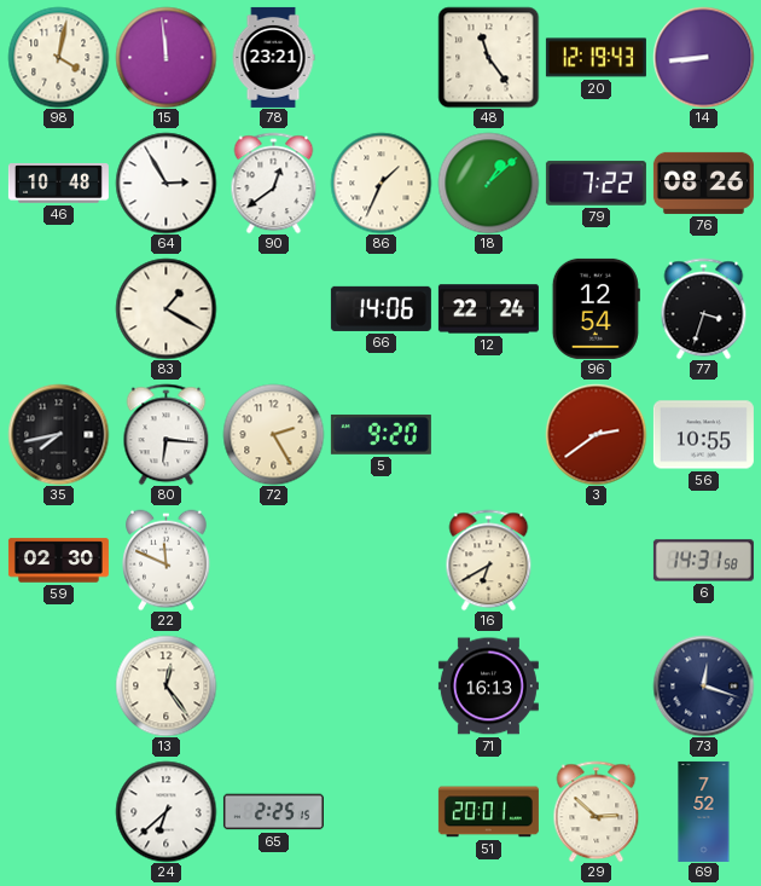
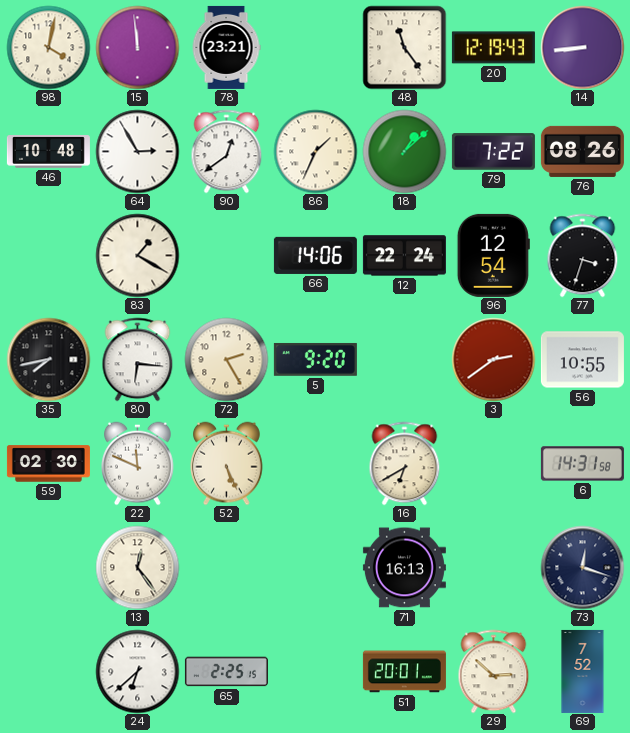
52: none -> 5:26
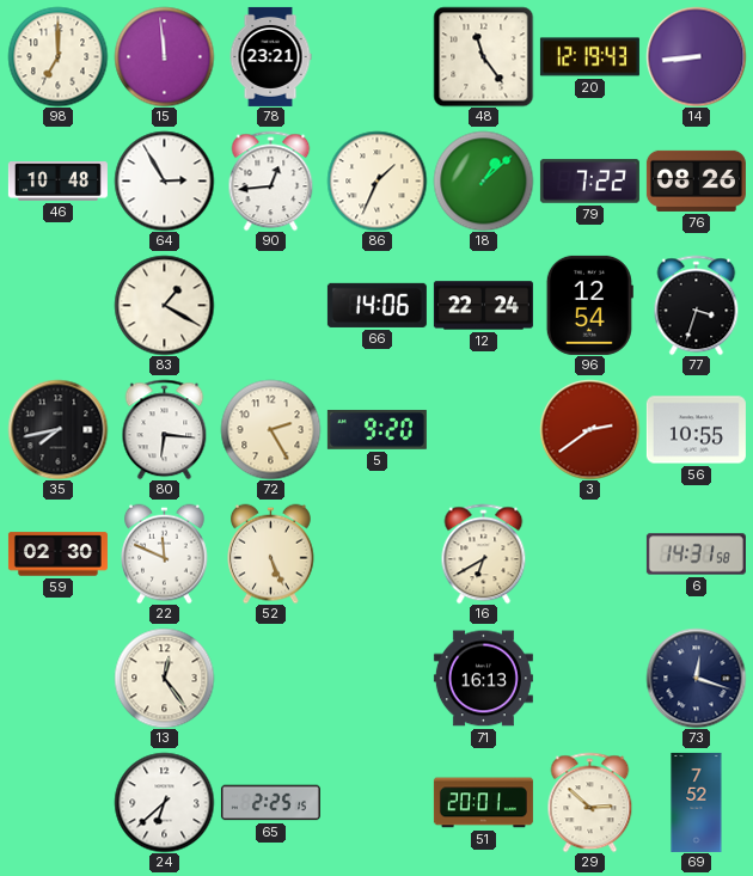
98: 4:02 -> 7:00
90: 12:39 -> 12:44
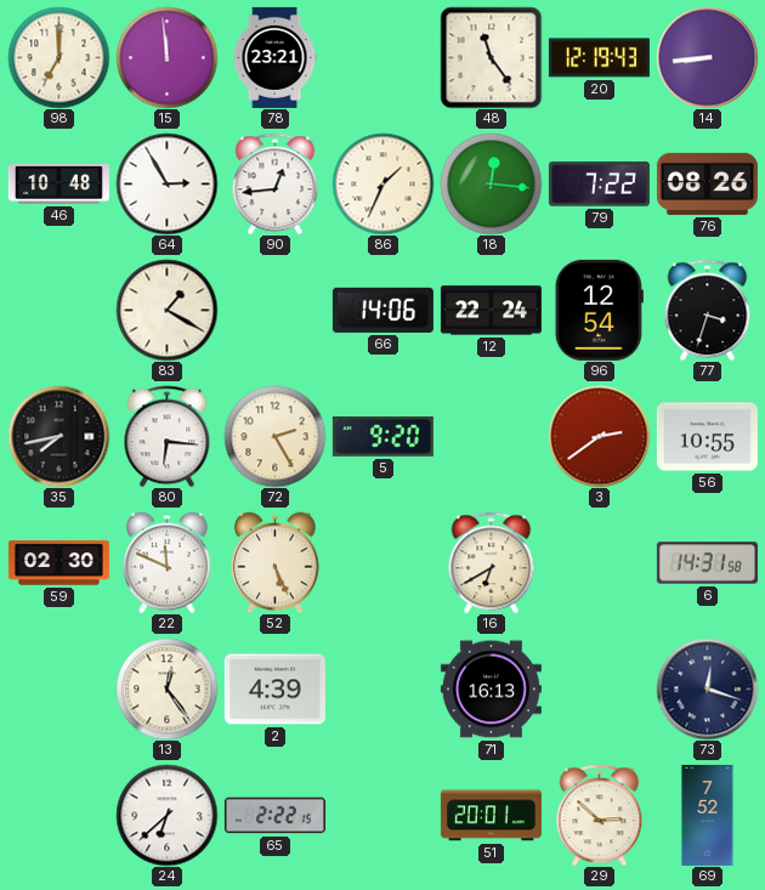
18: 1:08 -> 12:16
2: none -> 4:39
65: 2:25 -> 2:22
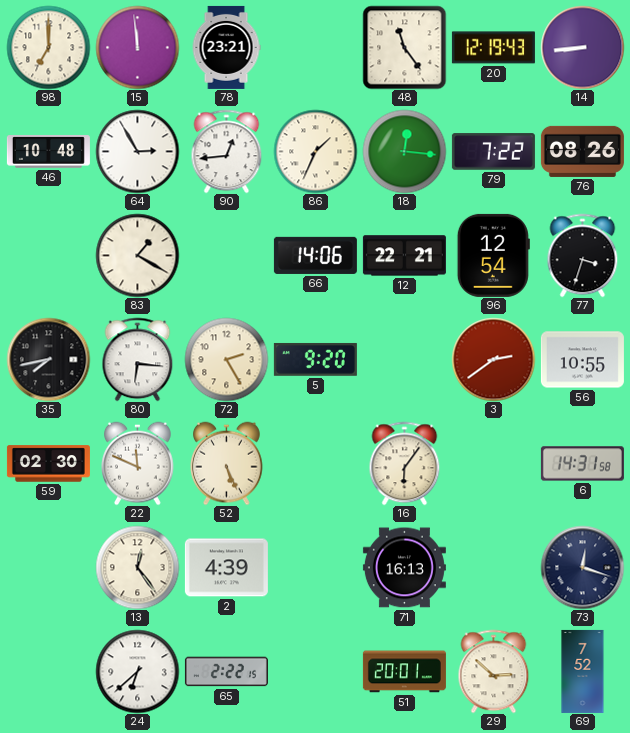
12: 22:24 -> 22:21
16: 6:40 -> 6:06
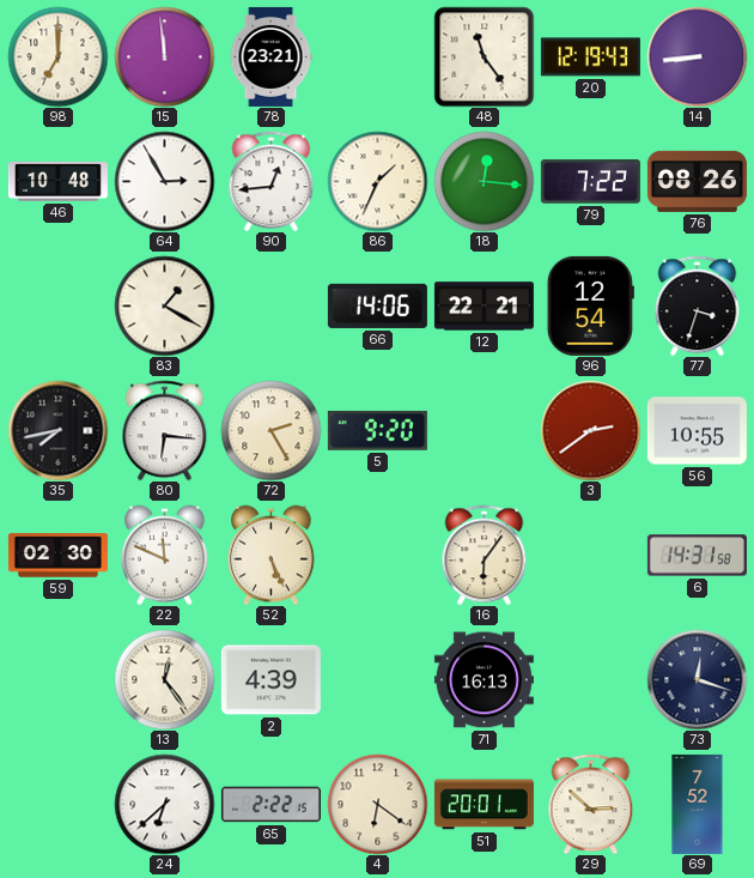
4: none -> 6:21
